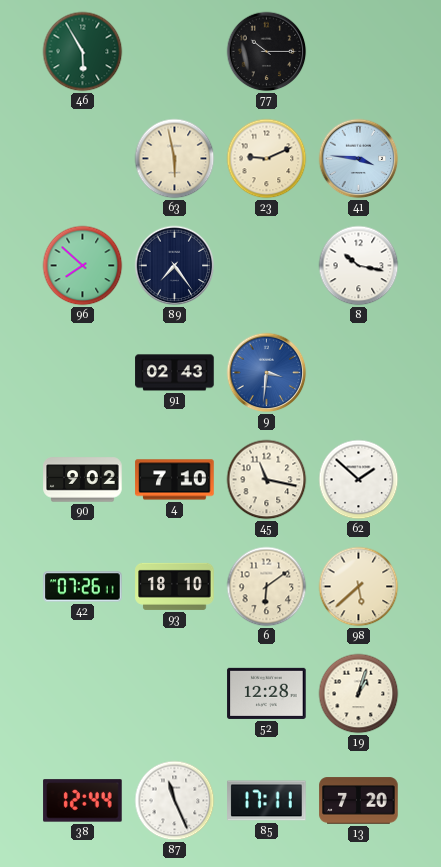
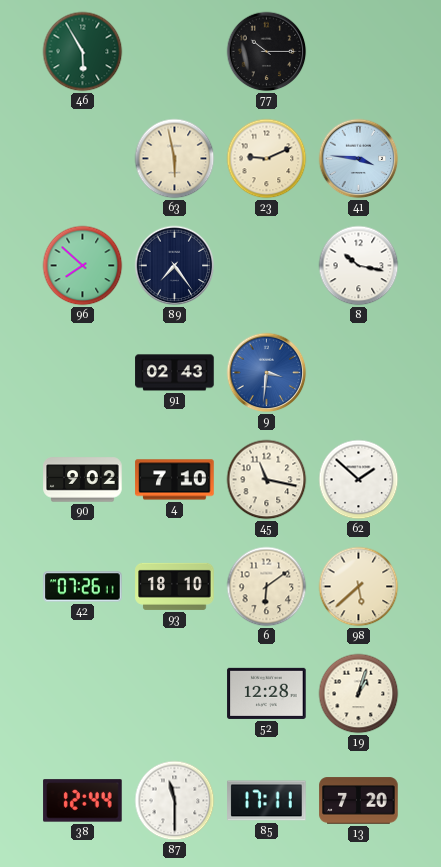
87: 11:26 -> 11:30
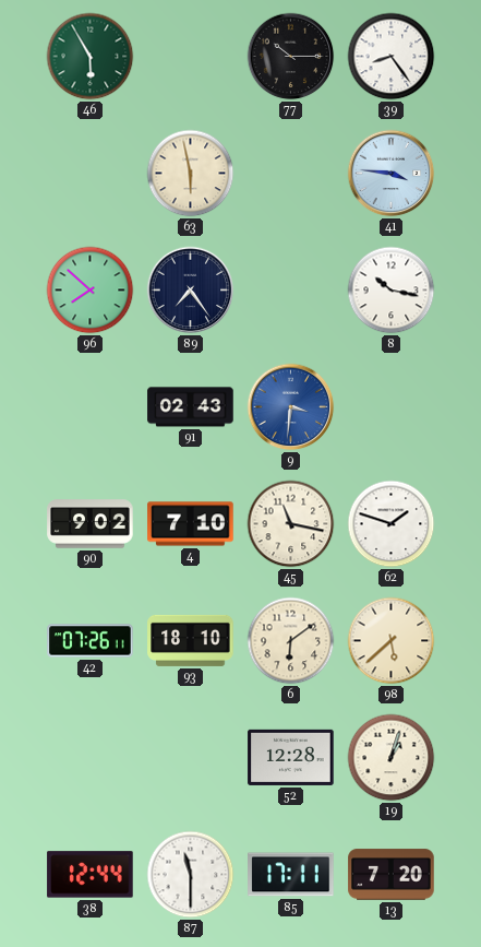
39: none -> 8:24
23: 9:11 -> none
62: 1:52 -> 1:48
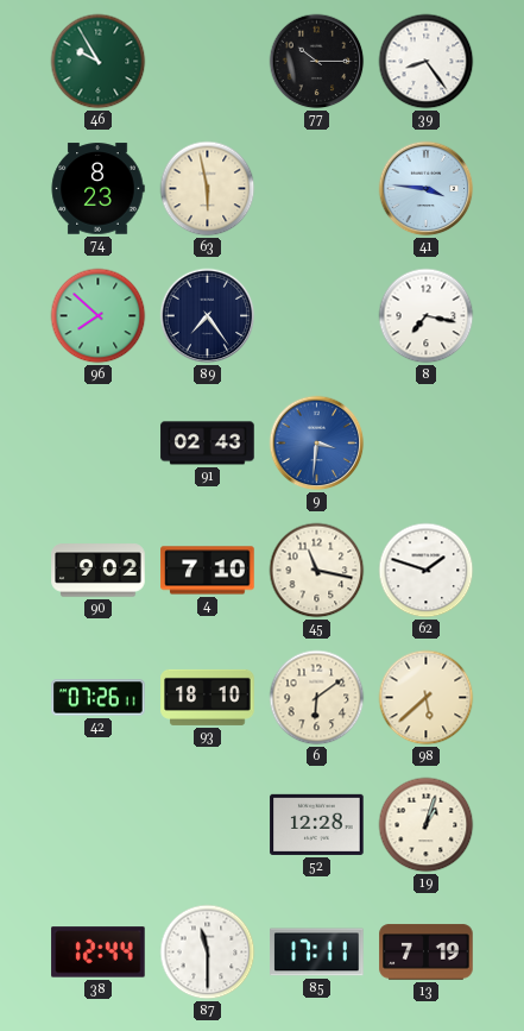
46: 5:55 -> 9:55
74: none -> 8:23
8: 10:17 -> 7:17
13: 7:20 -> 7:19
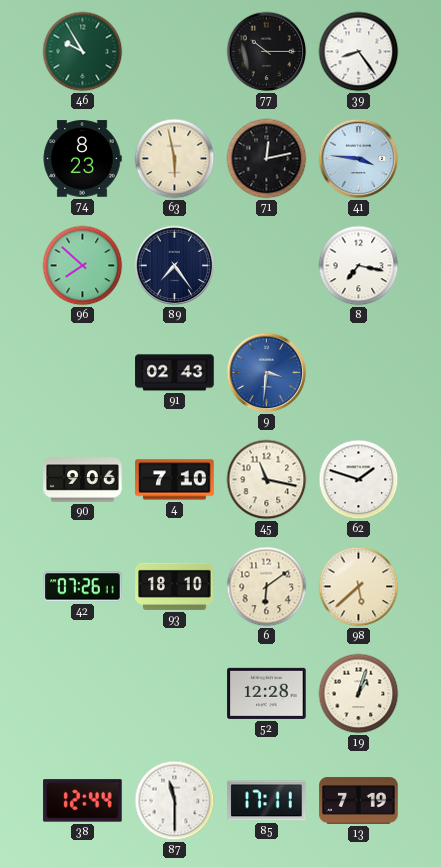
71: none -> 12:13
90: 9:02 -> 9:06
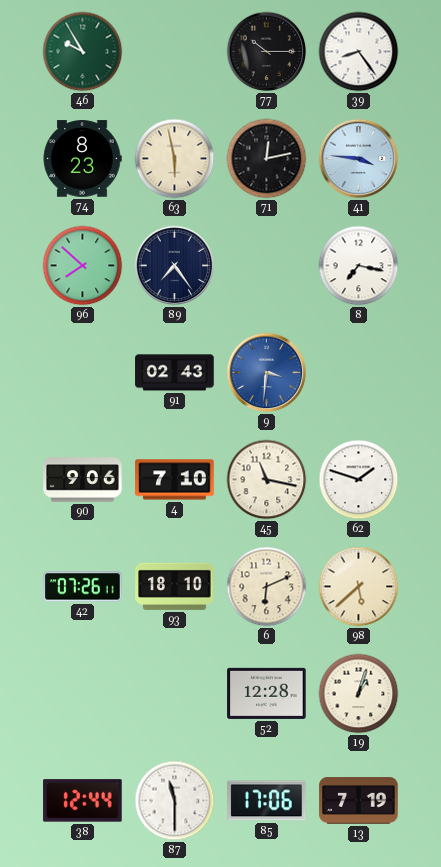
6: 6:09 -> 6:11
85: 17:11 -> 17:06
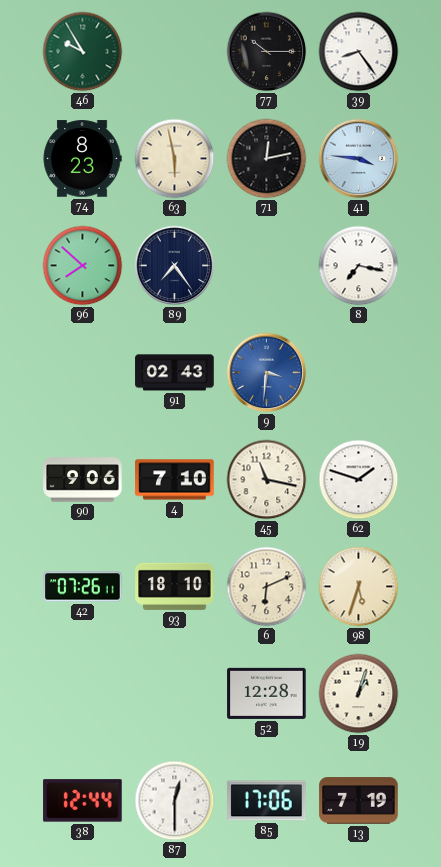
98: 5:38 -> 5:33
87: 11:30 -> 12:30
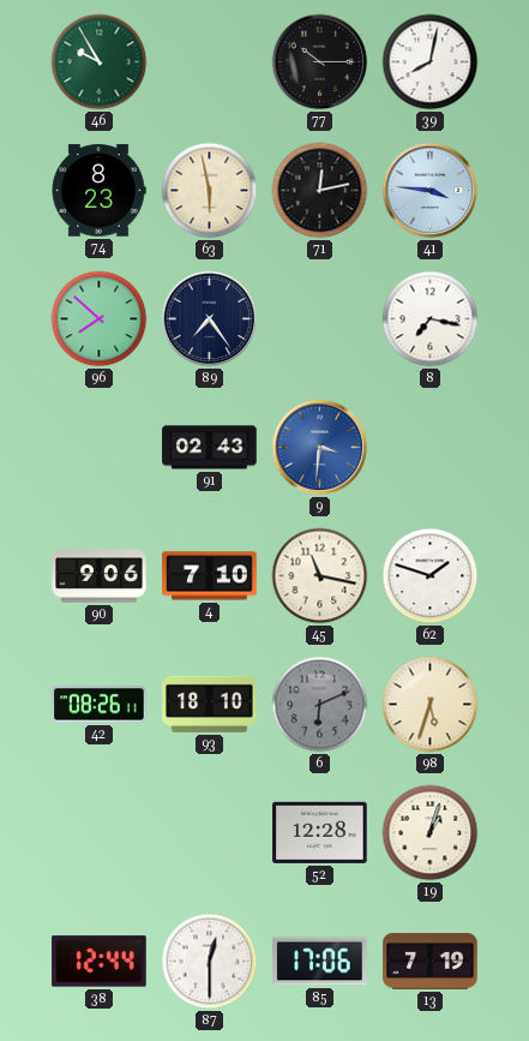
39: 8:24 -> 8:02
42: 07:26 -> 08:26
6 dial: cream -> grey
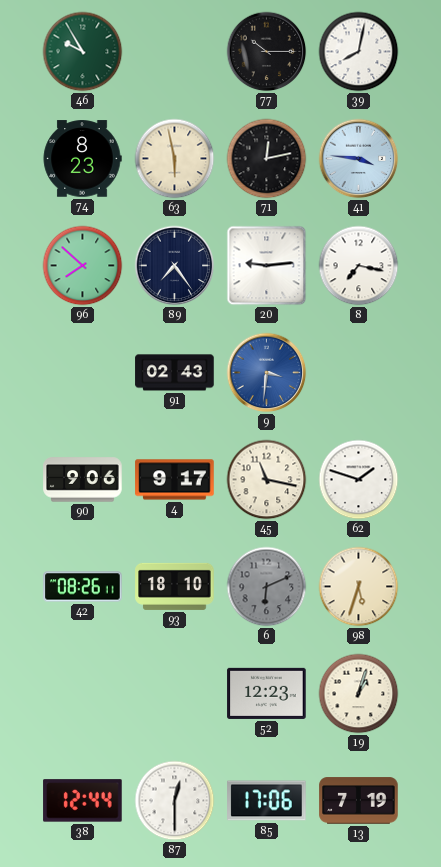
20: none -> 9:14
4: 7:10 -> 9:17
52: 12:28 -> 12:23
